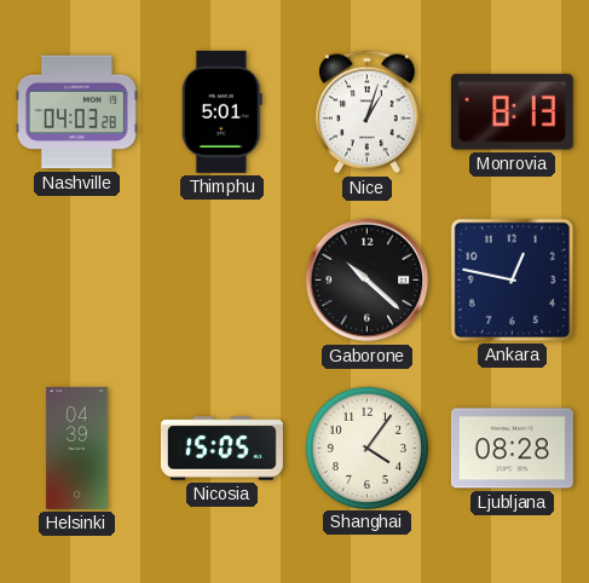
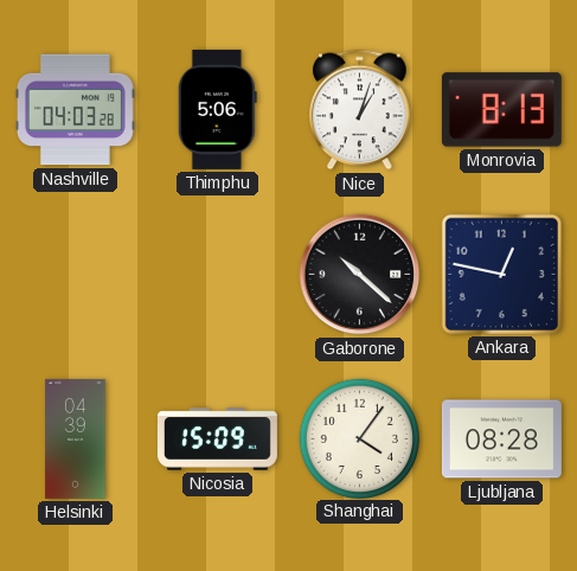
Thimphu: 5:01 -> 5:06
Nicosia: 15:05 -> 15:09
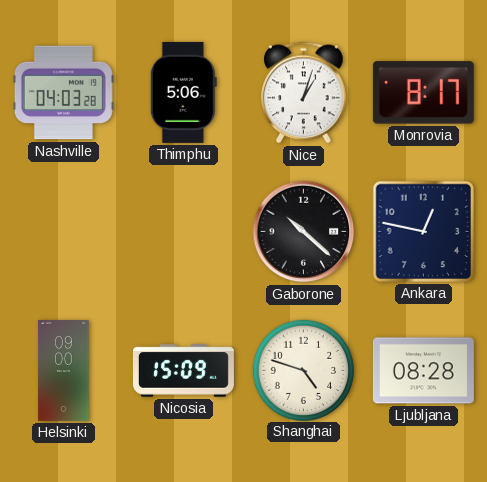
Monrovia: 8:13 -> 8:17
Helsinki: 04:39 -> 09:00
Shanghai: 4:06 -> 4:48
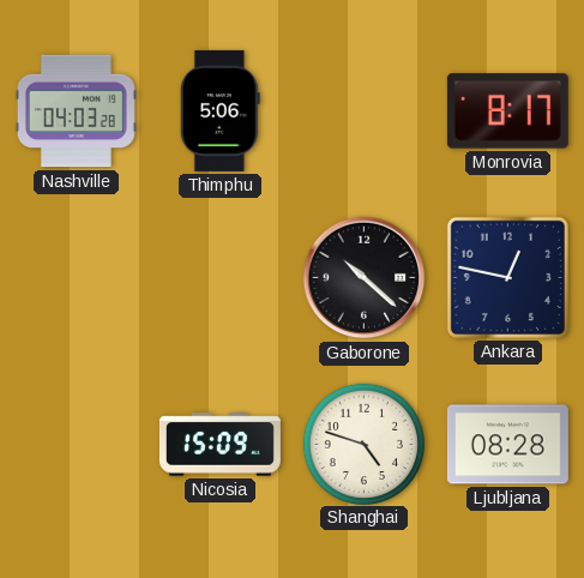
Nice: 1:03 -> none
Helsinki: 09:00 -> none
